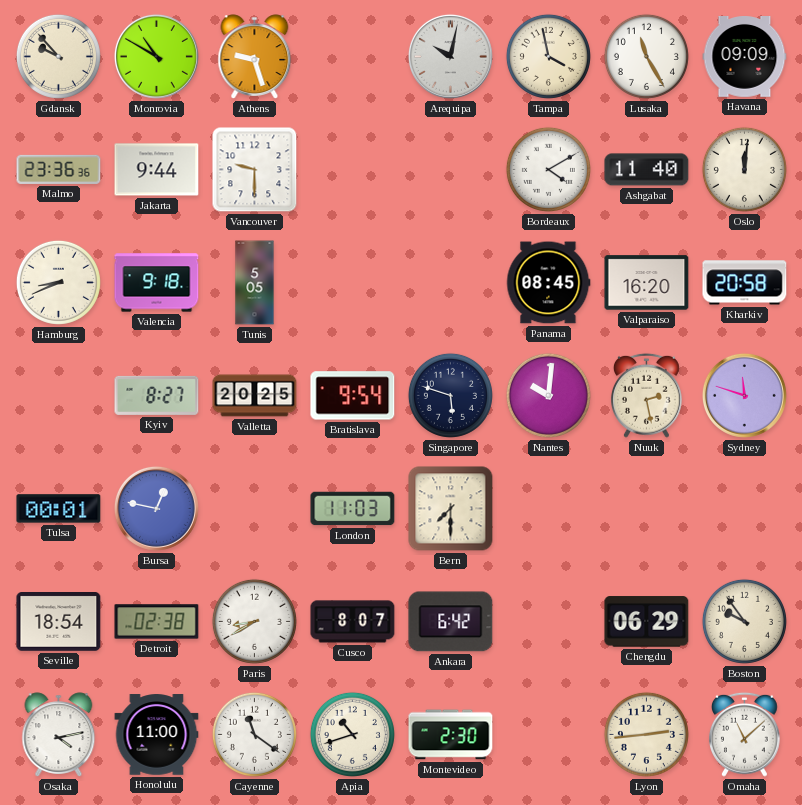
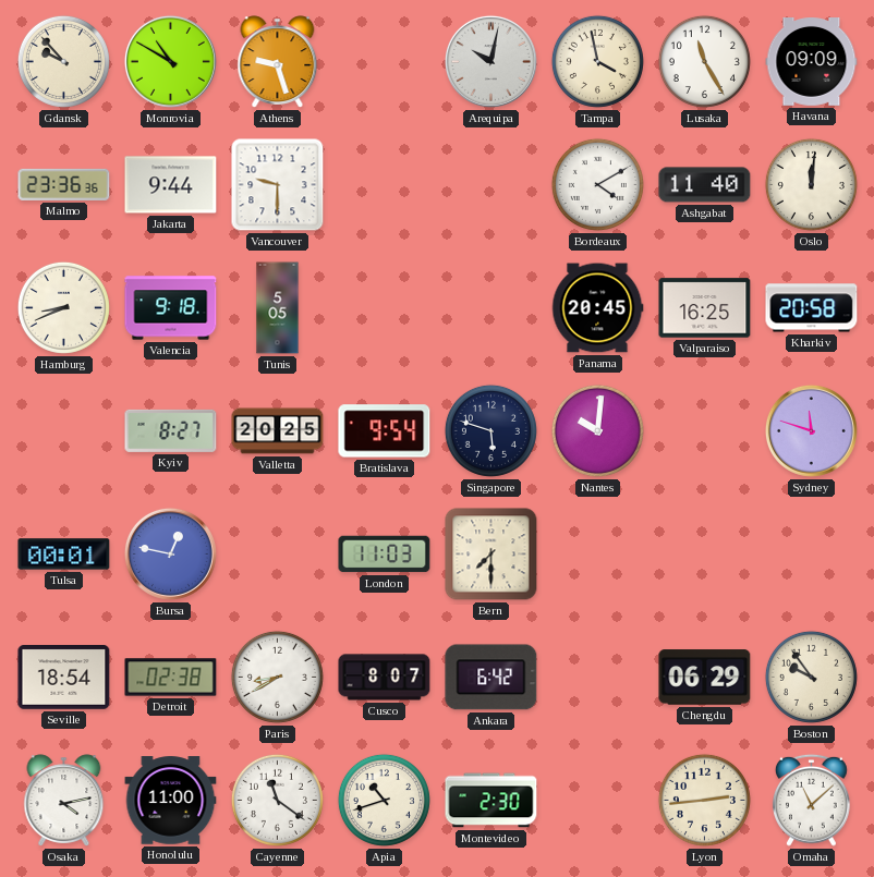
Panama: 08:45 -> 20:45
Valparaiso: 16:20 -> 16:25
Nuuk: 2:28 -> none
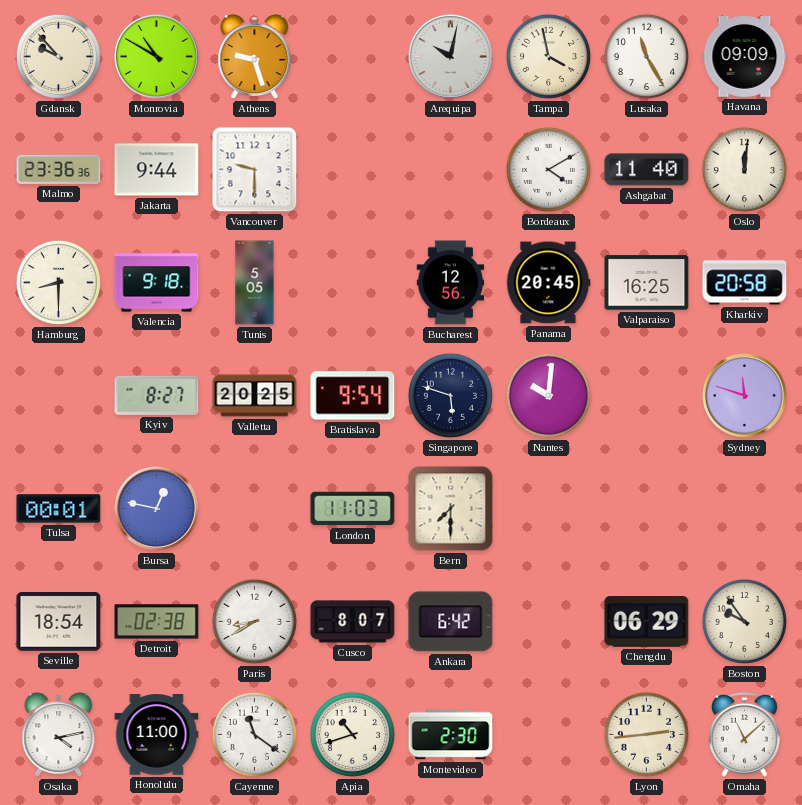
Hamburg: 8:41 -> 8:30
Bucharest: none -> 12:56
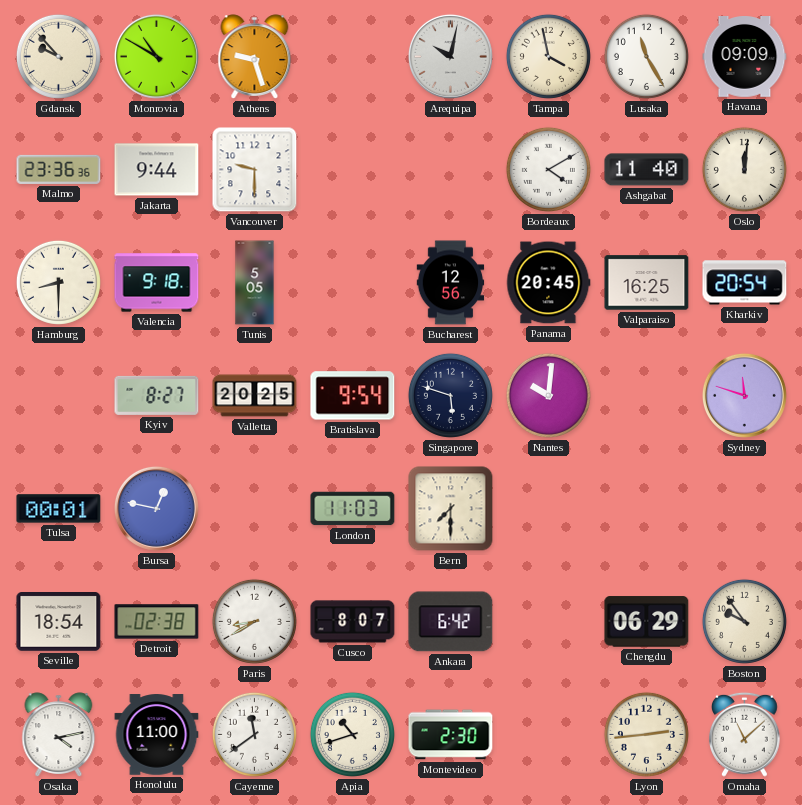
Kharkiv: 20:58 -> 20:54
Cayenne: 11:21 -> 11:39
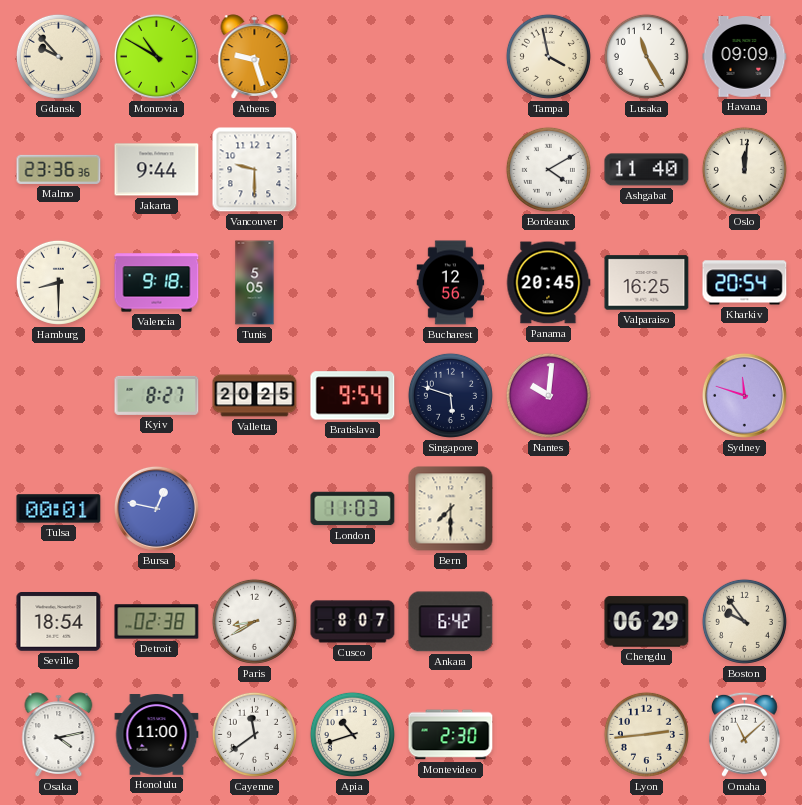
Arequipa: 10:02 -> none
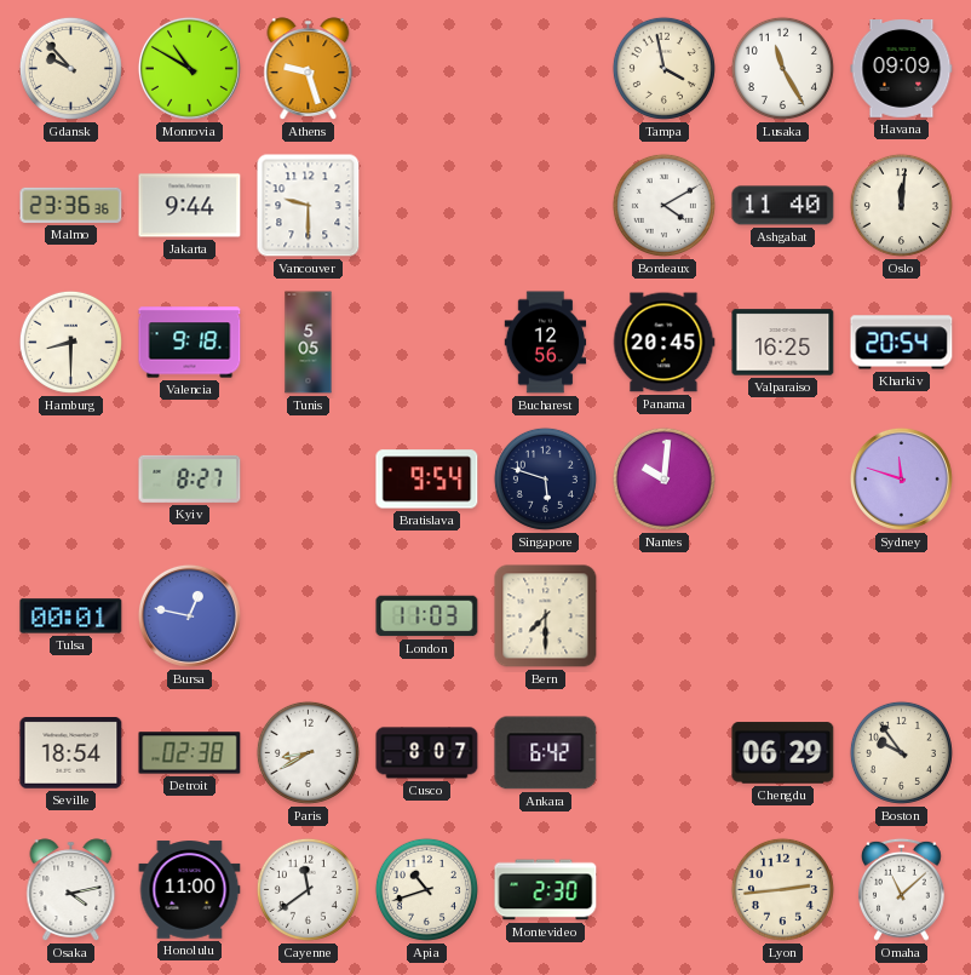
Valletta: 20:25 -> none
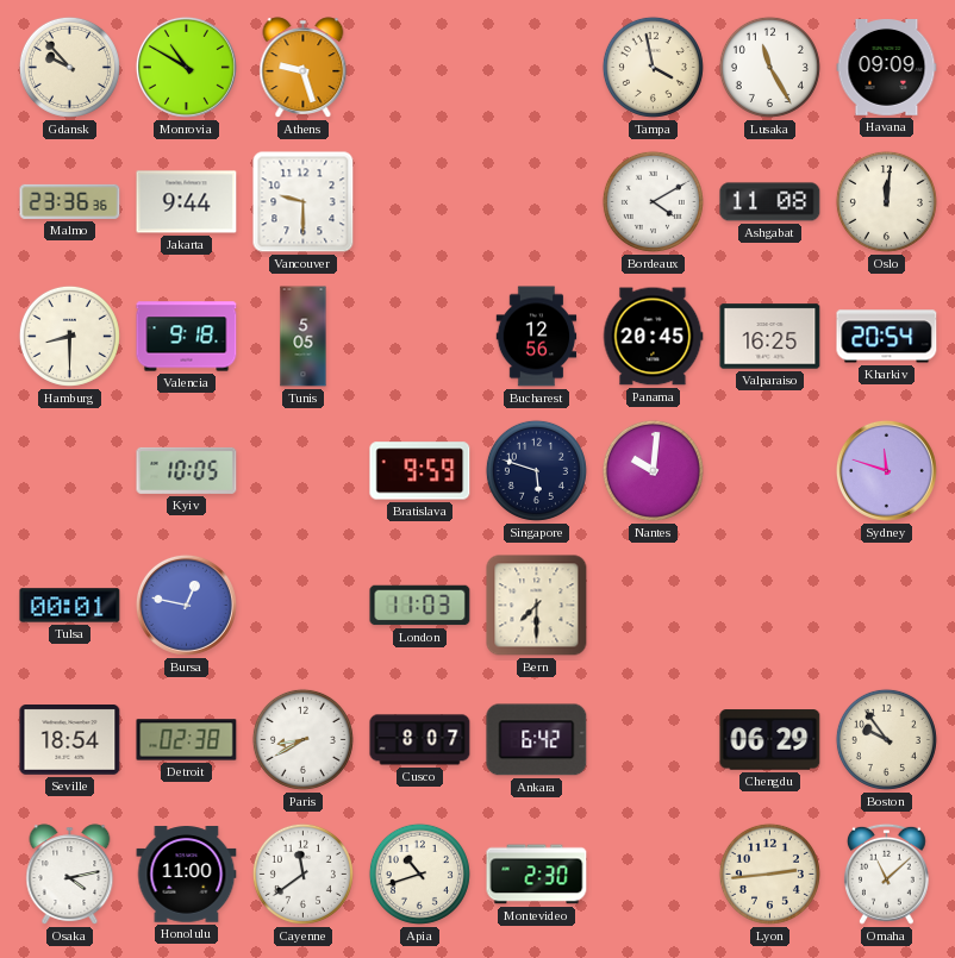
Ashgabat: 11:40 -> 11:08
Kyiv: 8:27 -> 10:05
Bratislava: 9:54 -> 9:59
